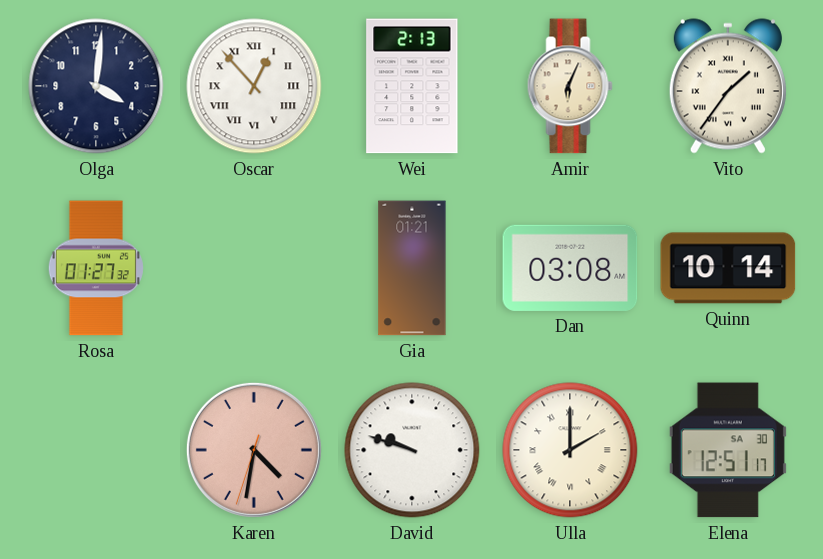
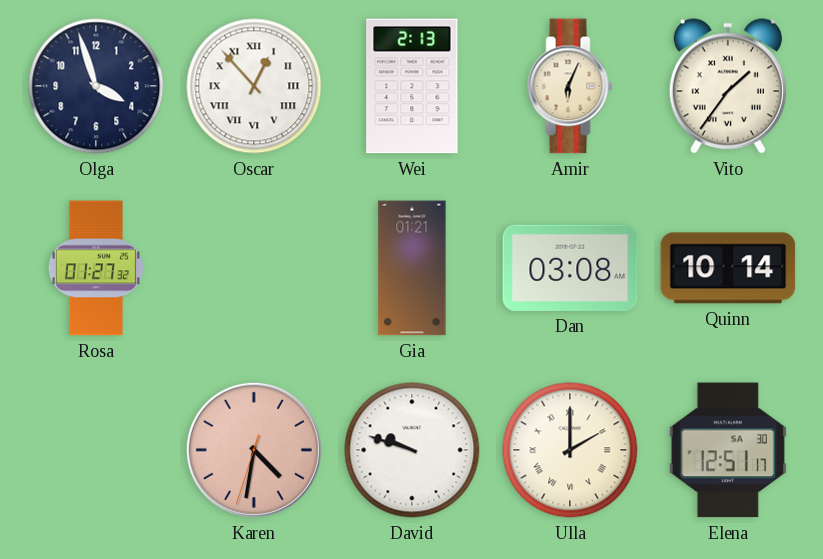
Olga: 4:01 -> 3:57
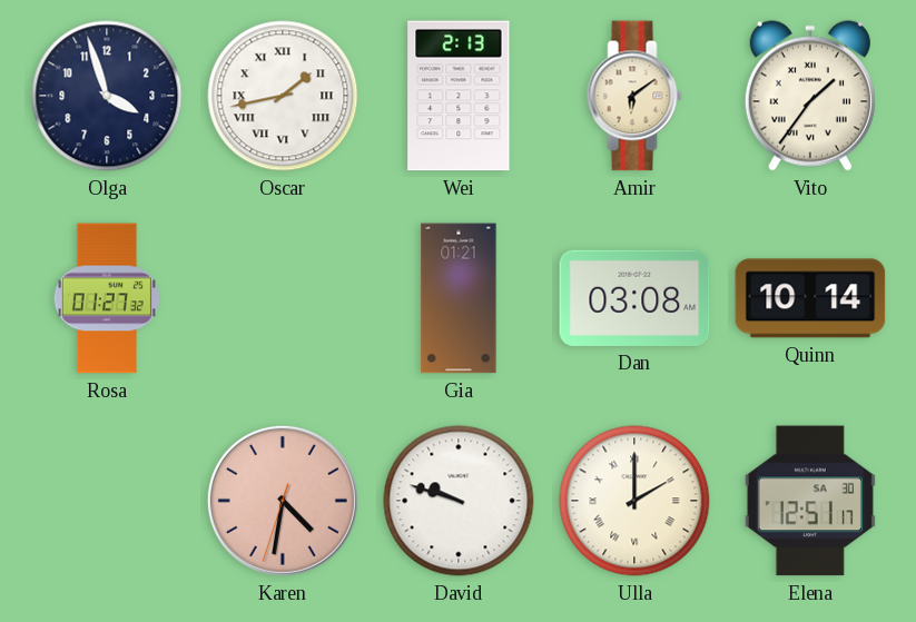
Oscar: 12:53 -> 1:43
Amir: 6:04 -> 6:09
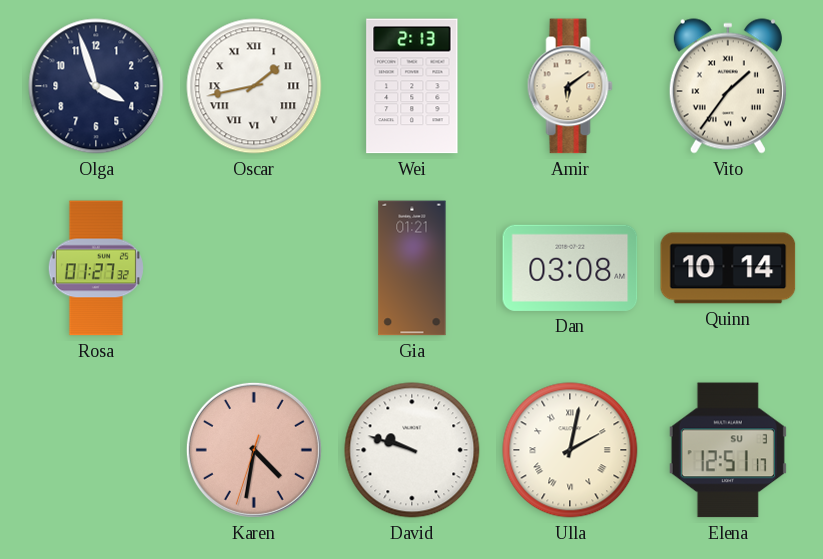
Ulla: 2:00 -> 2:02
Elena date: SA 30 -> SU 3
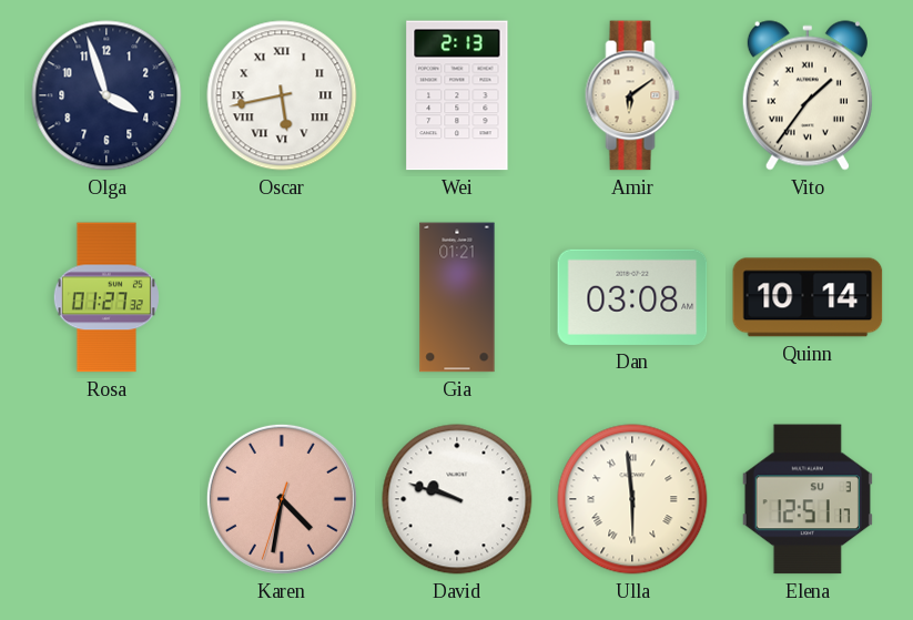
Oscar: 1:43 -> 5:43
Ulla: 2:02 -> 5:59
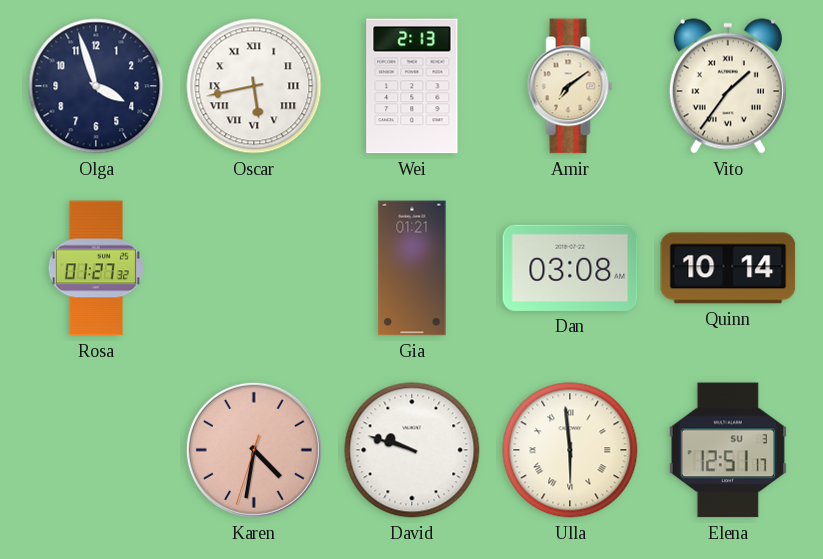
Amir: 6:09 -> 7:09
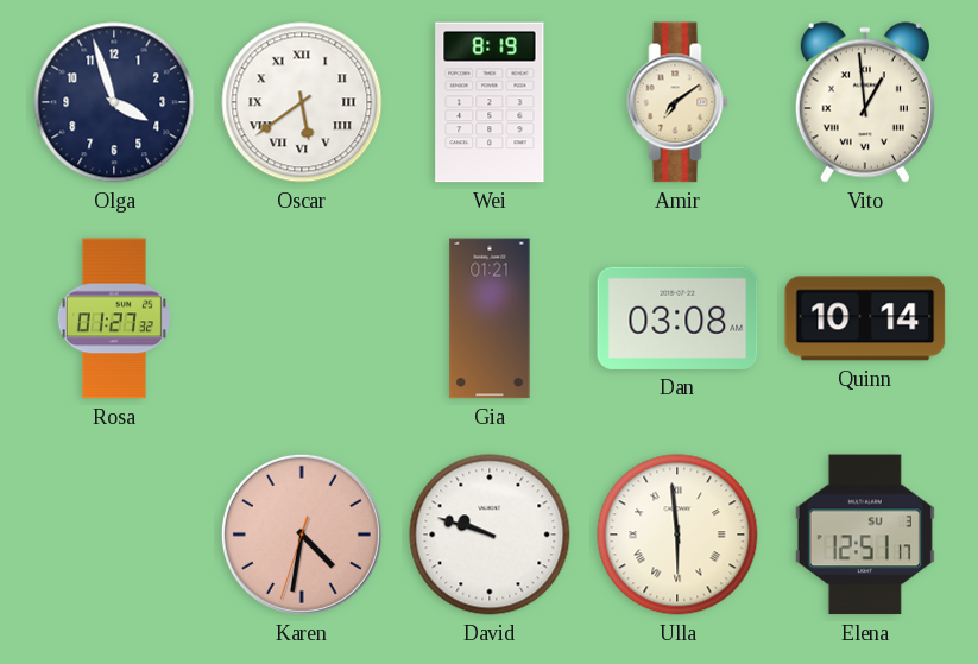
Oscar: 5:43 -> 5:39
Wei: 2:13 -> 8:19
Vito: 1:36 -> 12:59
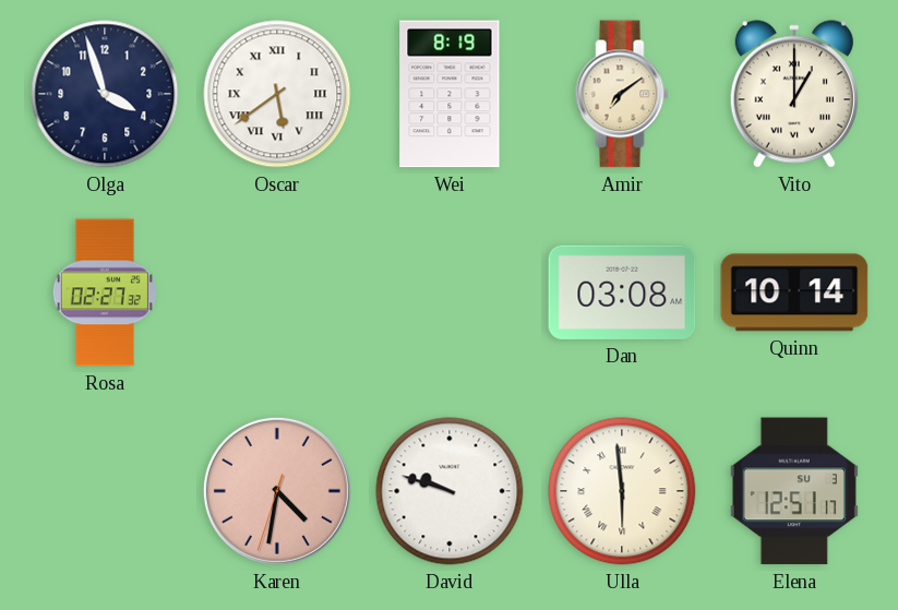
Vito: 12:59 -> 1:00
Rosa: 01:27 -> 02:27
Gia: 01:21 -> none
